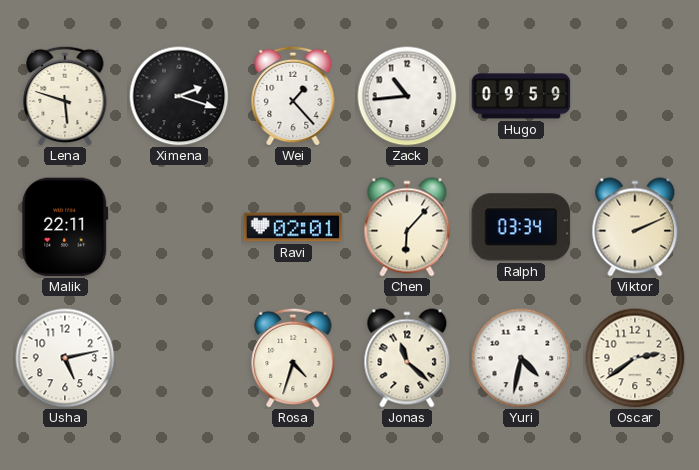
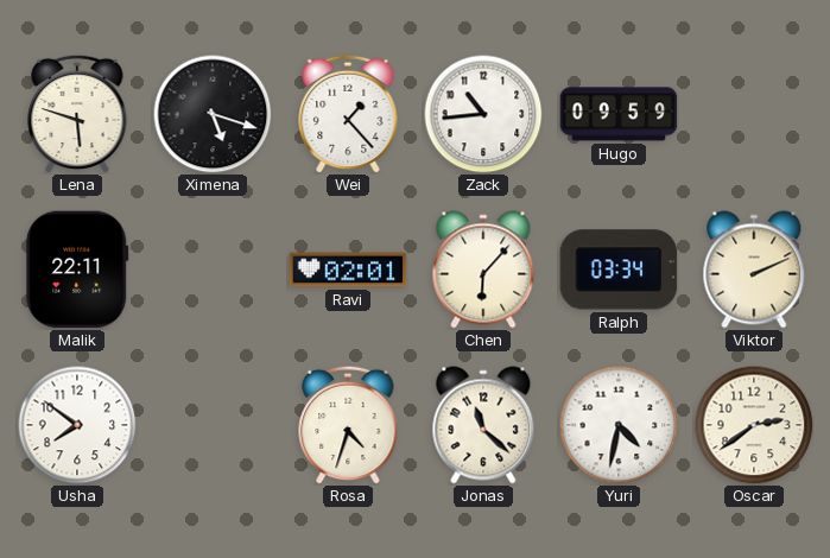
Ximena: 2:18 -> 5:18
Usha: 5:13 -> 7:51
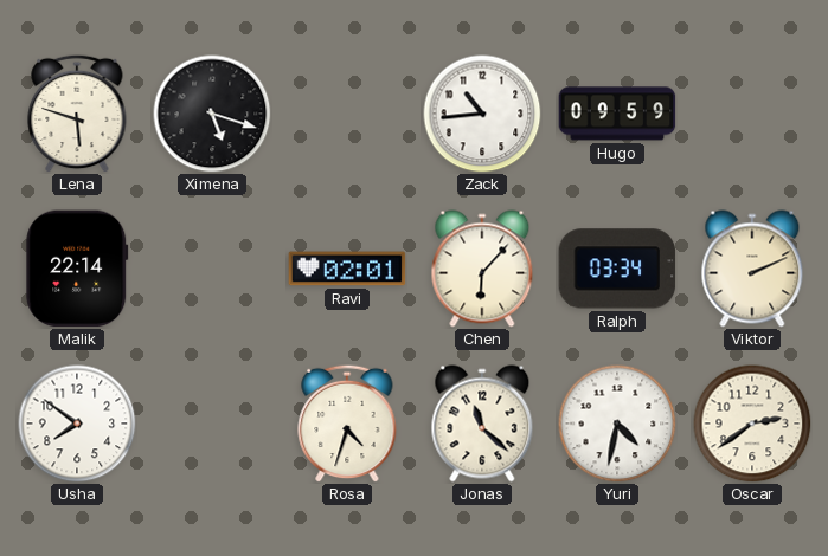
Wei: 1:23 -> none
Malik: 22:11 -> 22:14
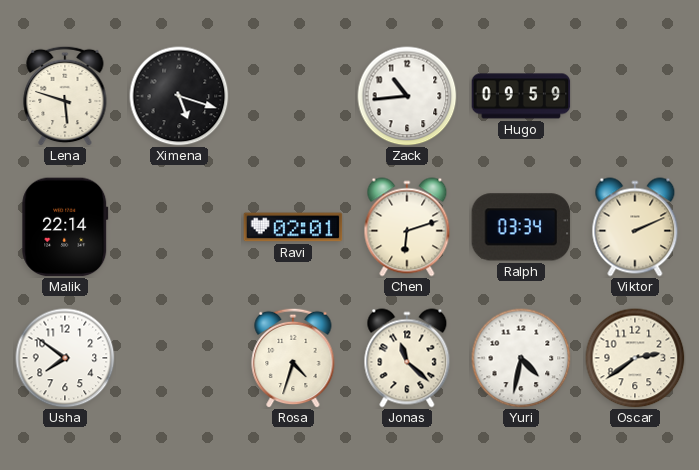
Chen: 6:07 -> 6:12
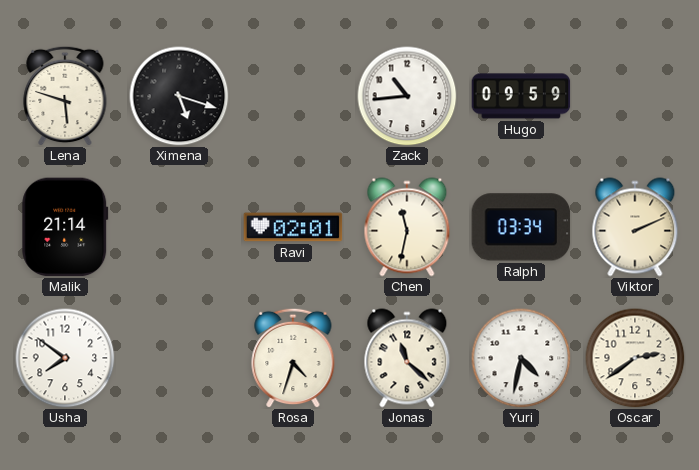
Malik: 22:14 -> 21:14
Chen: 6:12 -> 11:32
